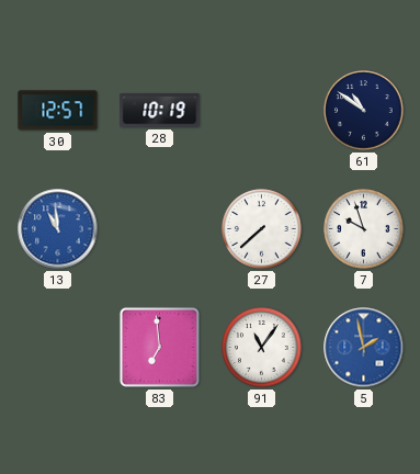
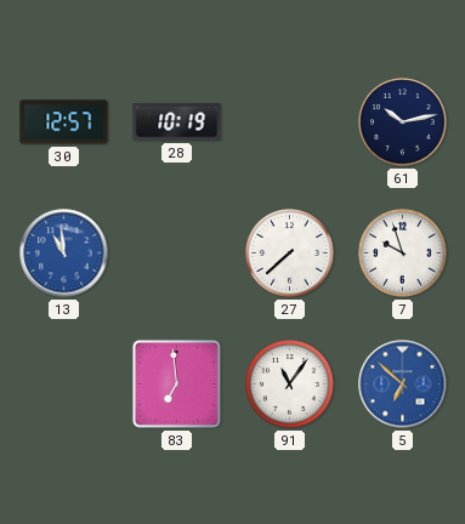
61: 10:51 -> 10:13
5: 1:58 -> 6:52
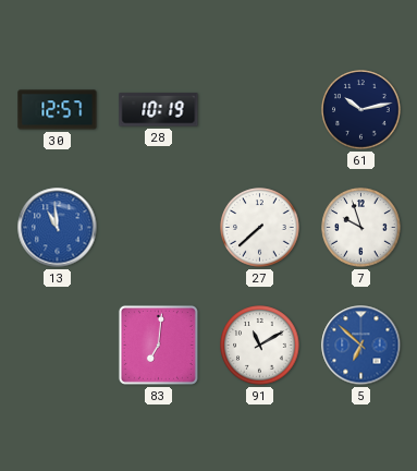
83: 6:59 -> 7:01
91: 11:06 -> 11:10
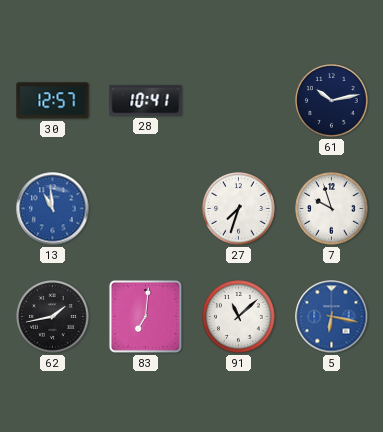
28: 10:19 -> 10:41
27: 7:38 -> 7:33
62: none -> 1:43
91: 11:10 -> 11:08
5: 6:52 -> 6:17
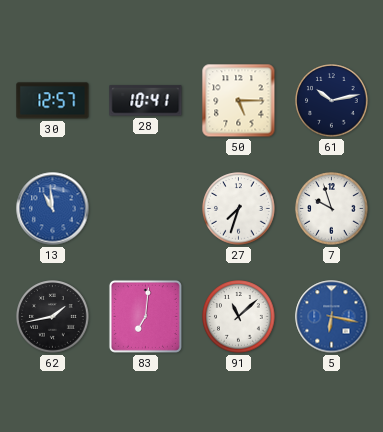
50: none -> 5:15
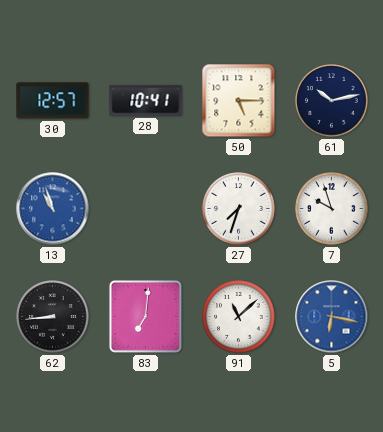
13: 10:59 -> 10:57
62: 1:43 -> 8:44
